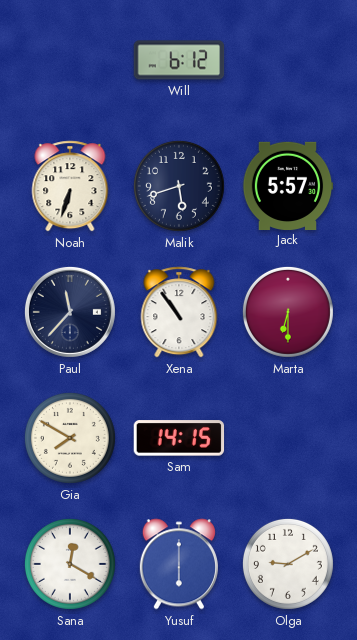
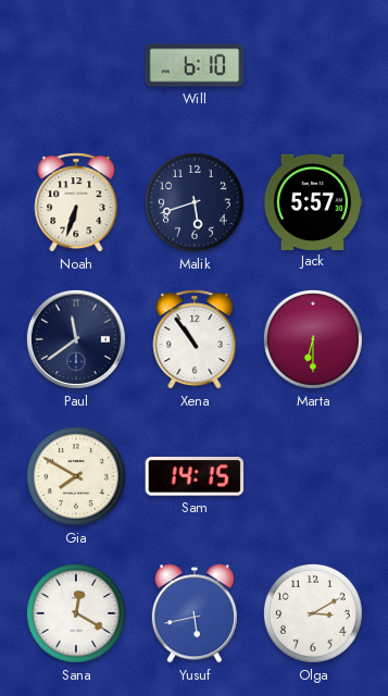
Will: 6:12 -> 6:10
Paul: 11:37 -> 11:39
Yusuf: 6:00 -> 5:43
Olga: 9:10 -> 3:10
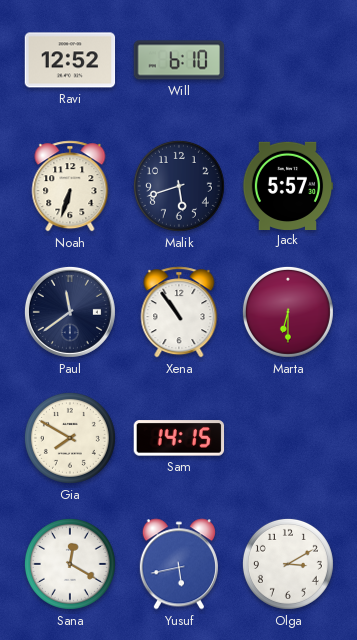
Ravi: none -> 12:52
